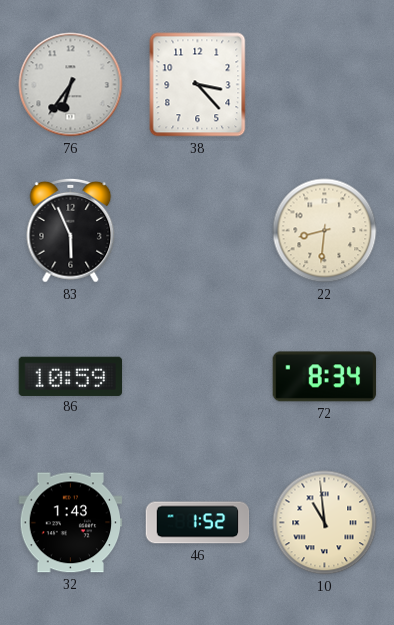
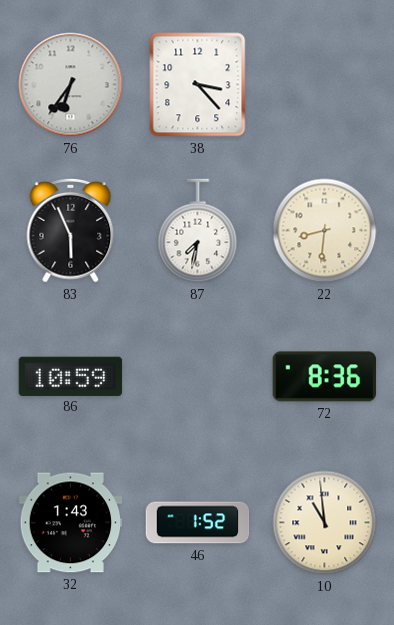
87: none -> 7:32
72: 8:34 -> 8:36
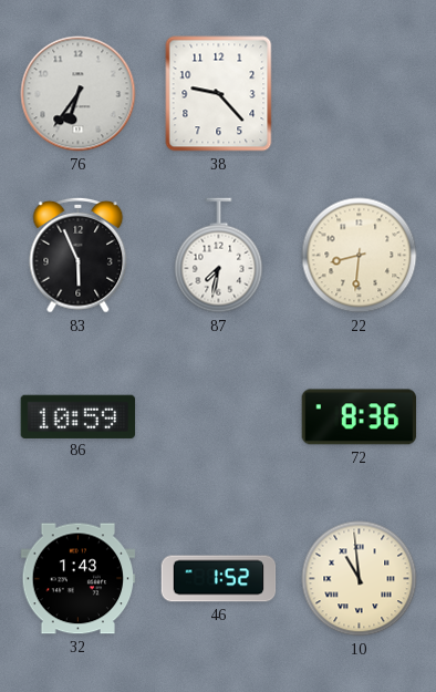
38: 3:23 -> 9:23
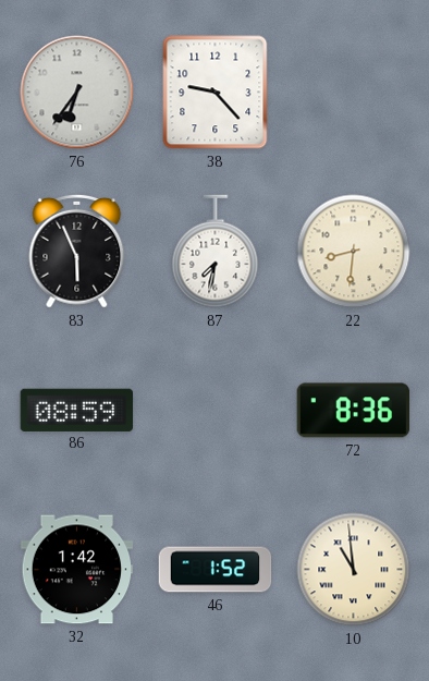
86: 10:59 -> 08:59
32: 1:43 -> 1:42
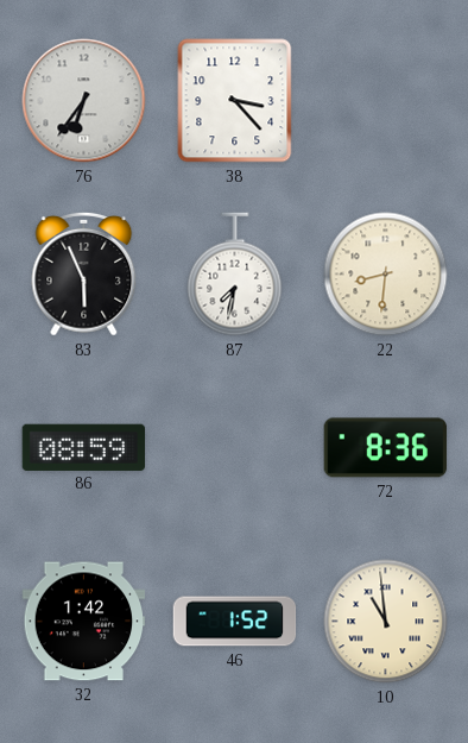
38: 9:23 -> 3:23
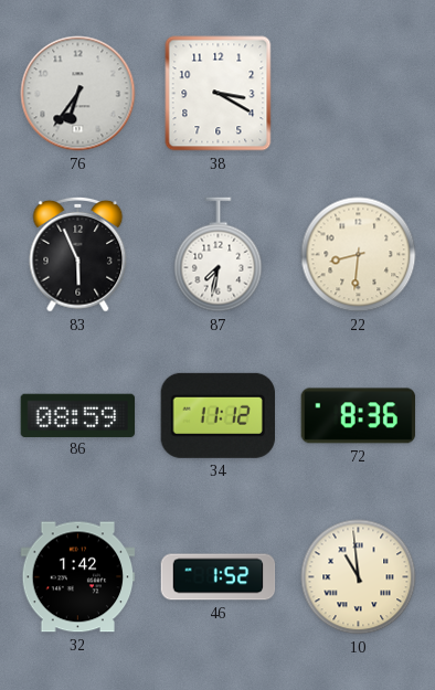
38: 3:23 -> 3:20
34: none -> 11:12
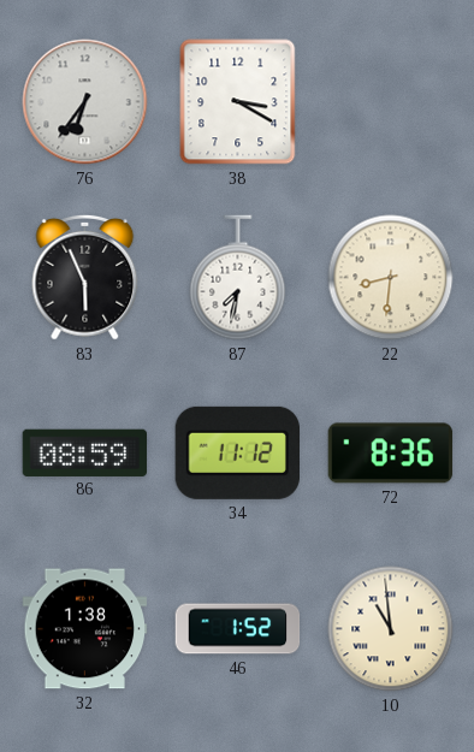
32: 1:42 -> 1:38
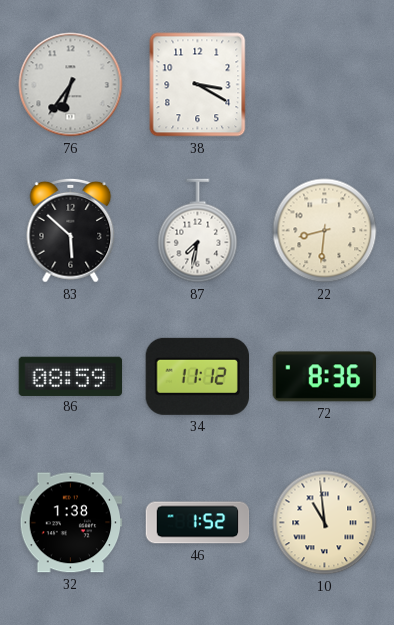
83: 5:56 -> 5:52
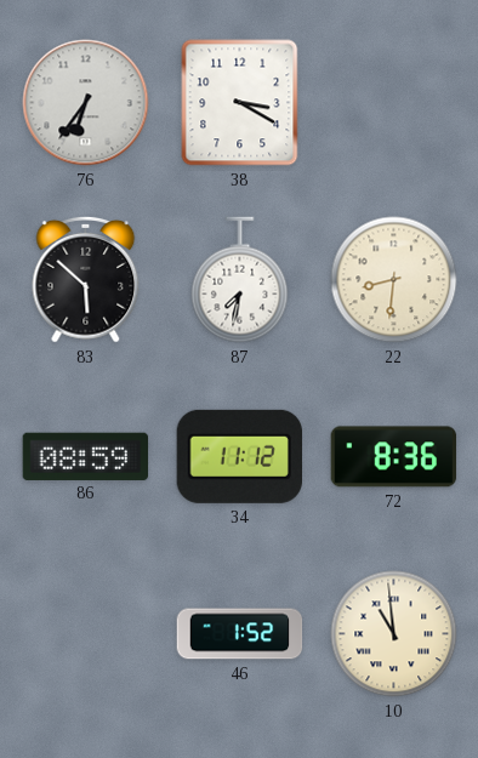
32: 1:38 -> none
